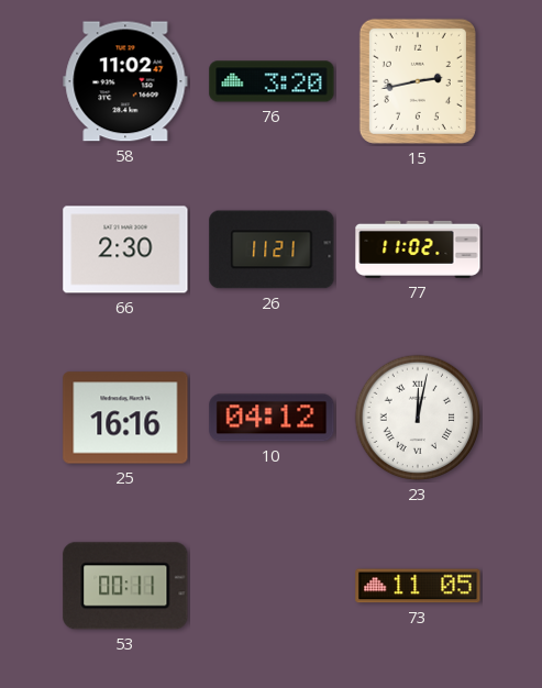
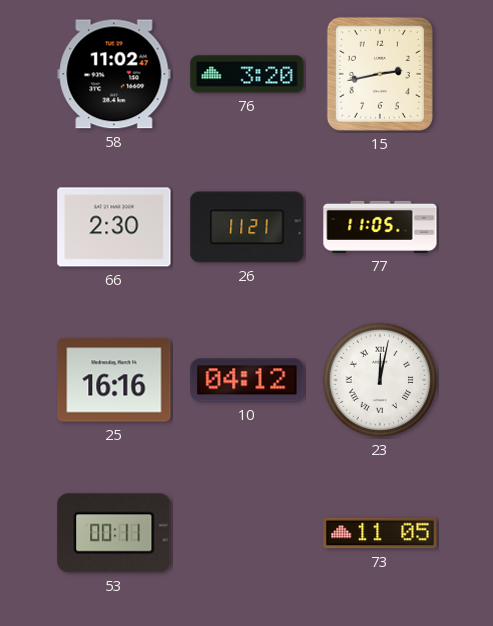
77: 11:02 -> 11:05
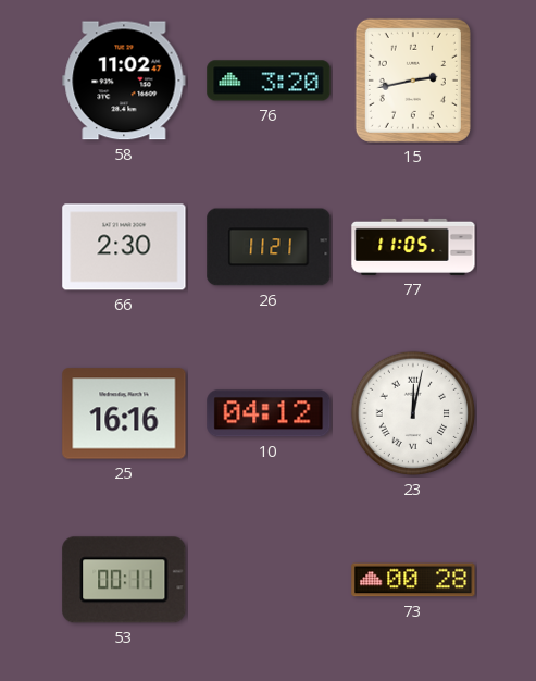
73: 11:05 -> 00:28
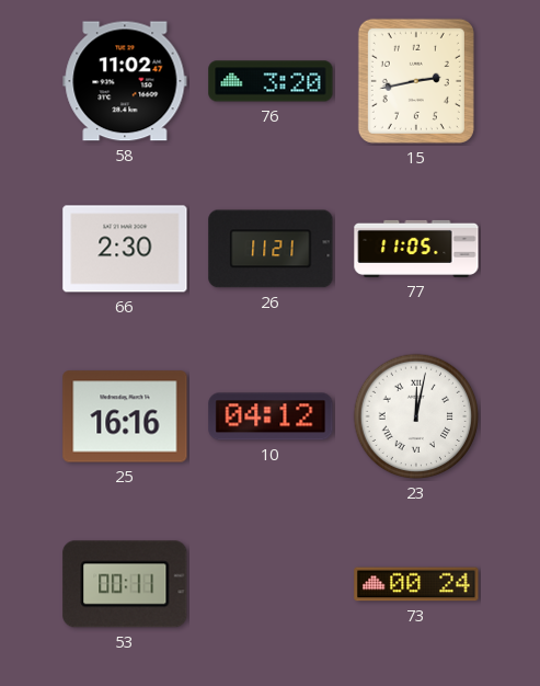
73: 00:28 -> 00:24
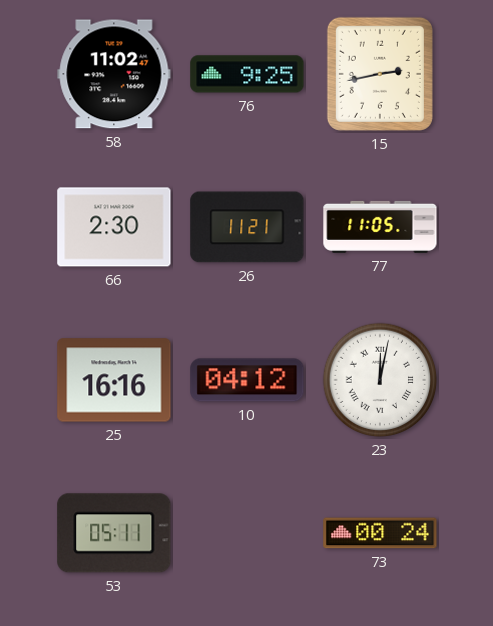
76: 3:20 -> 9:25
53: 00:11 -> 05:11
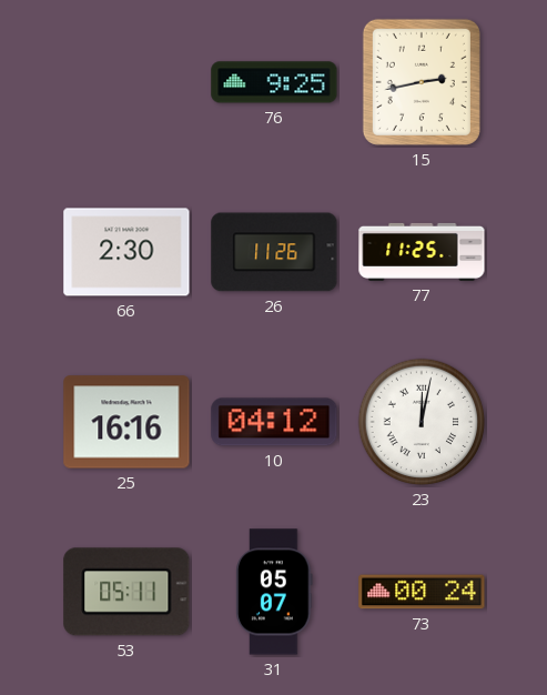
58: 11:02 -> none
26: 11:21 -> 11:26
77: 11:05 -> 11:25
31: none -> 05:07
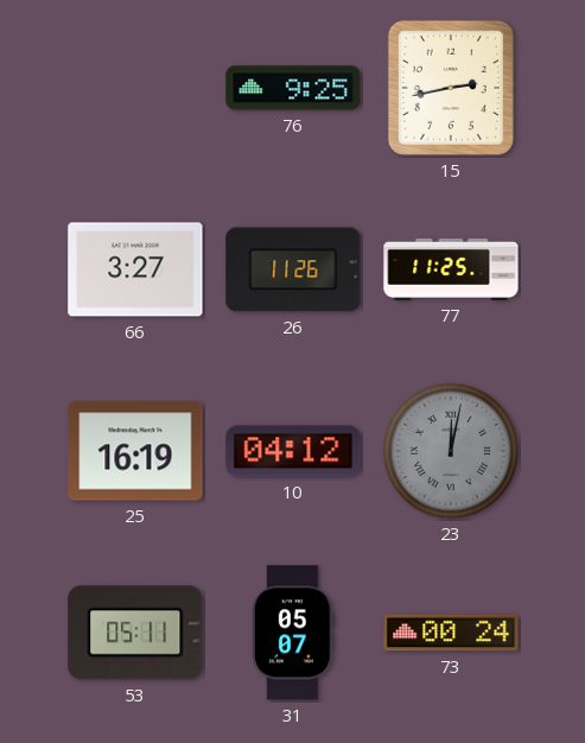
66: 2:30 -> 3:27
25: 16:16 -> 16:19
23 dial: white -> grey
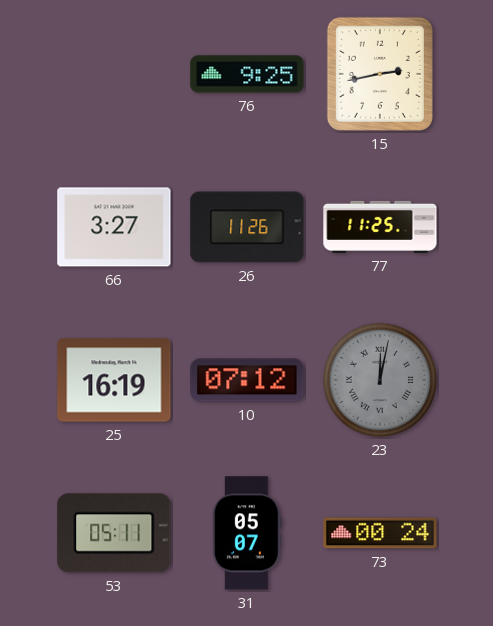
10: 04:12 -> 07:12
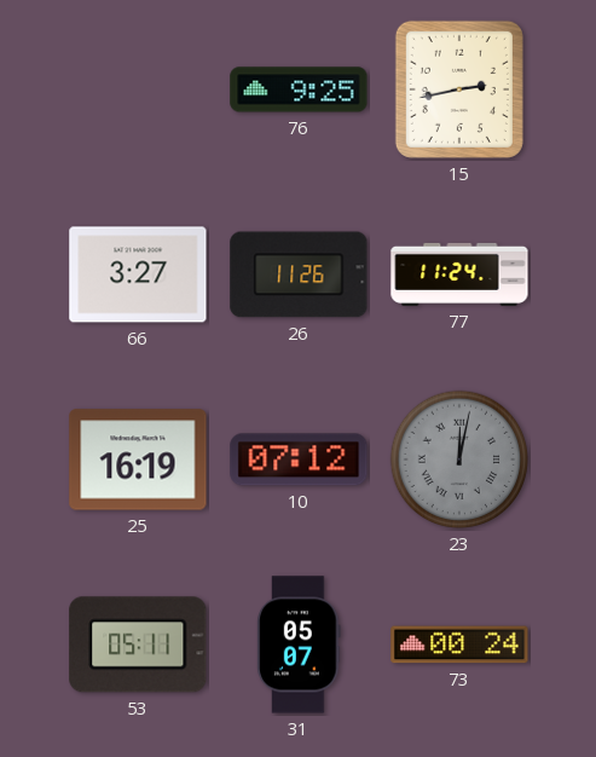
77: 11:25 -> 11:24
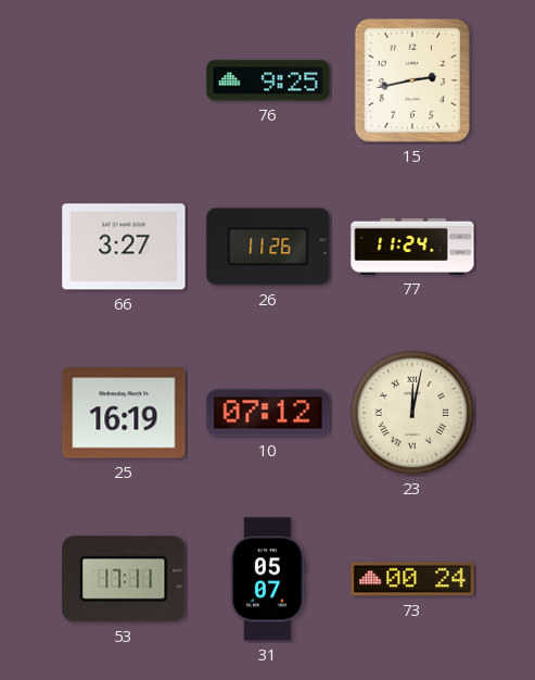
23 dial: grey -> cream
53: 05:11 -> 17:11
